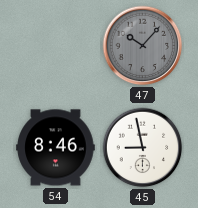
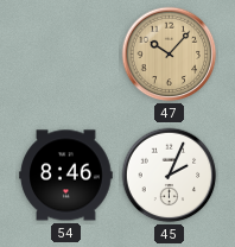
47 dial: grey -> champagne
45: 8:58 -> 2:04
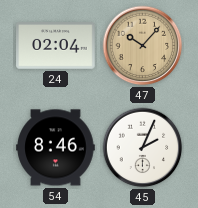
24: none -> 02:04
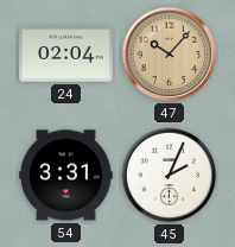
54: 8:46 -> 3:31
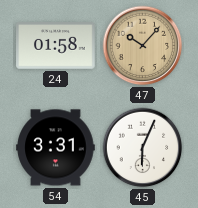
24: 02:04 -> 01:58
45: 2:04 -> 6:04
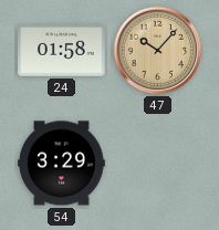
54: 3:31 -> 3:29
45: 6:04 -> none
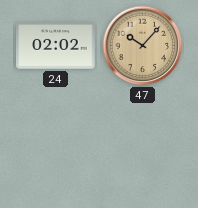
24: 01:58 -> 02:02
54: 3:29 -> none
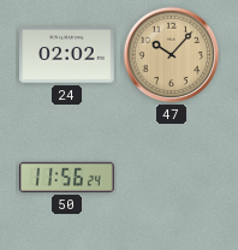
50: none -> 11:56
